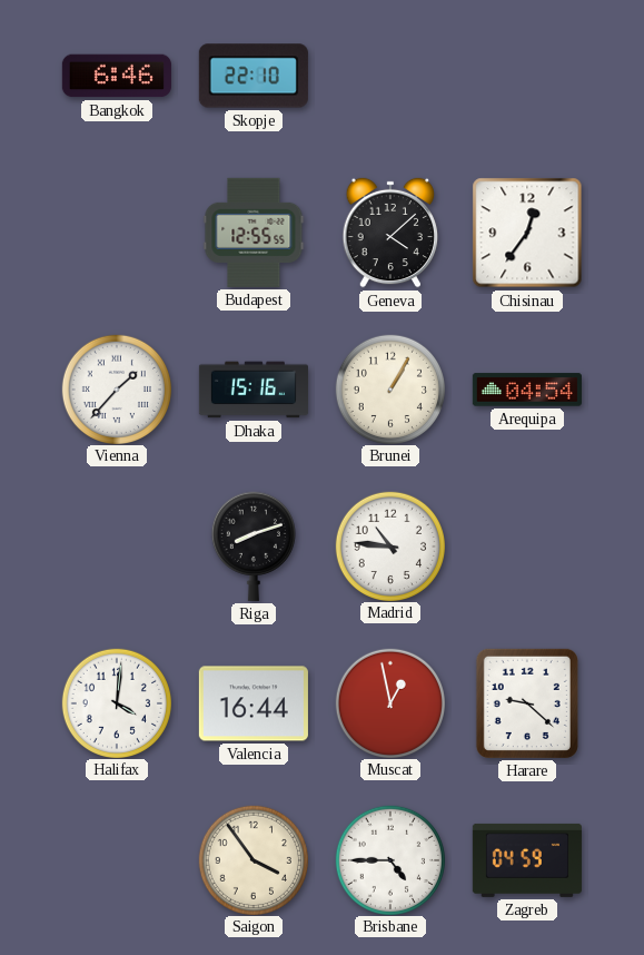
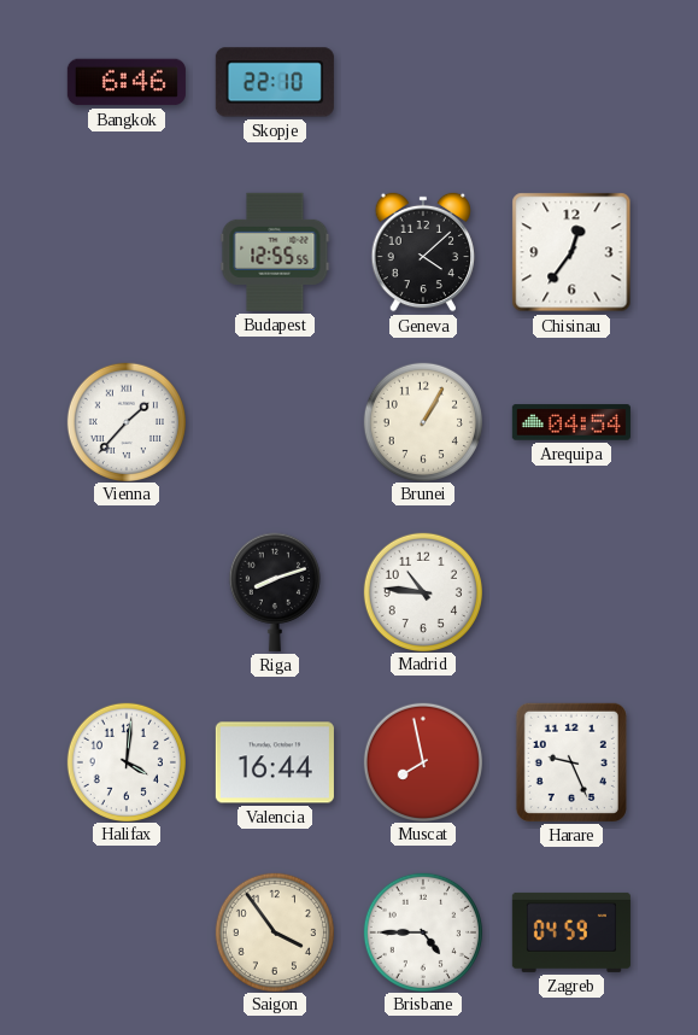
Dhaka: 15:16 -> none
Muscat: 12:58 -> 7:58
Harare: 9:22 -> 9:26
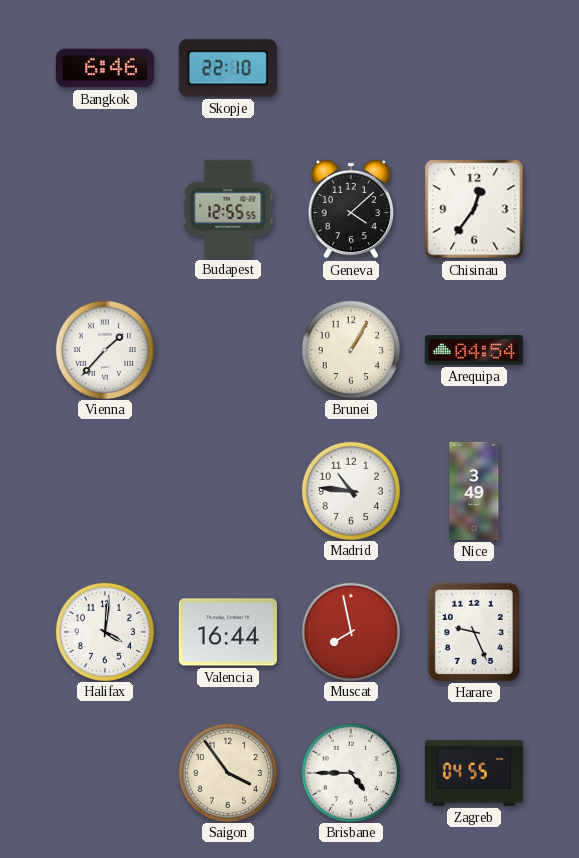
Riga: 8:12 -> none
Nice: none -> 3:49
Zagreb: 04:59 -> 04:55
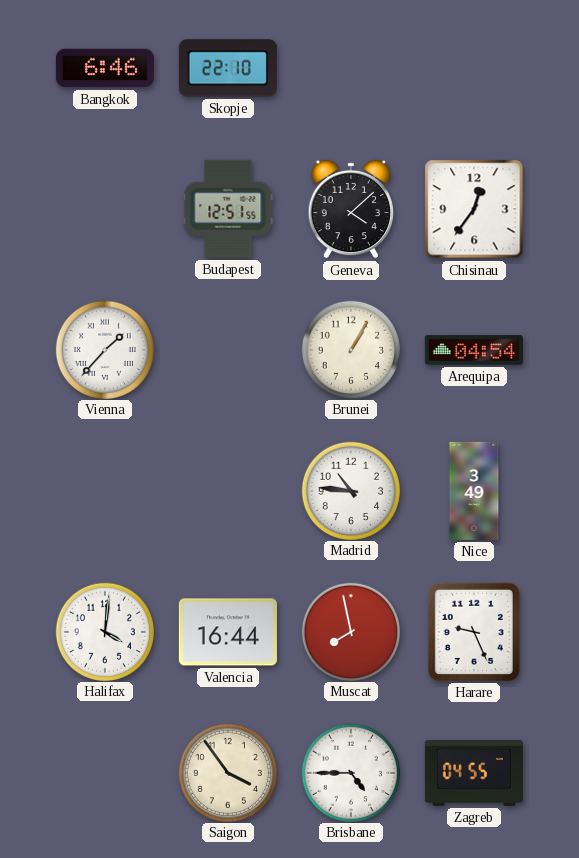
Budapest: 12:55 -> 12:51
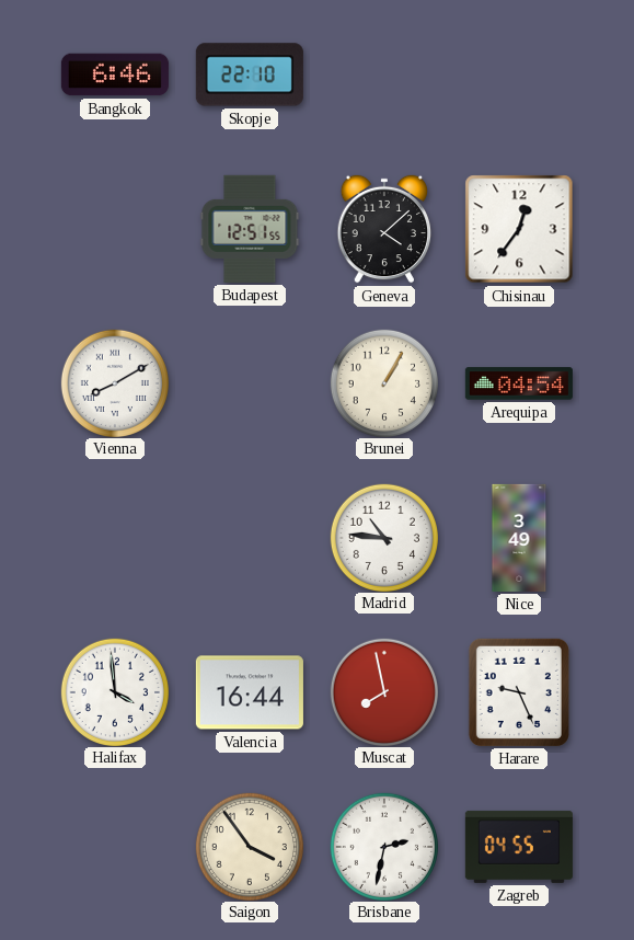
Vienna: 1:37 -> 8:10
Halifax: 4:01 -> 3:59
Brisbane: 4:45 -> 2:32
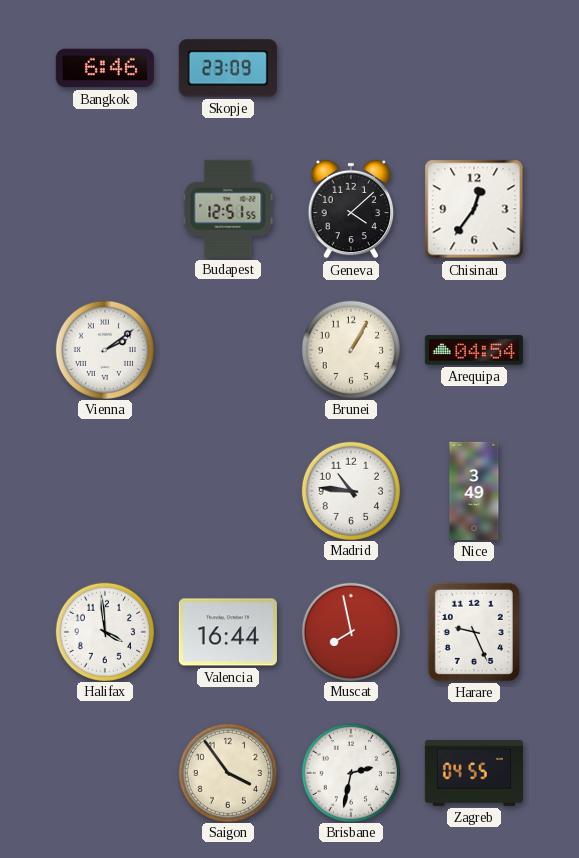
Skopje: 22:10 -> 23:09
Vienna: 8:10 -> 2:09
